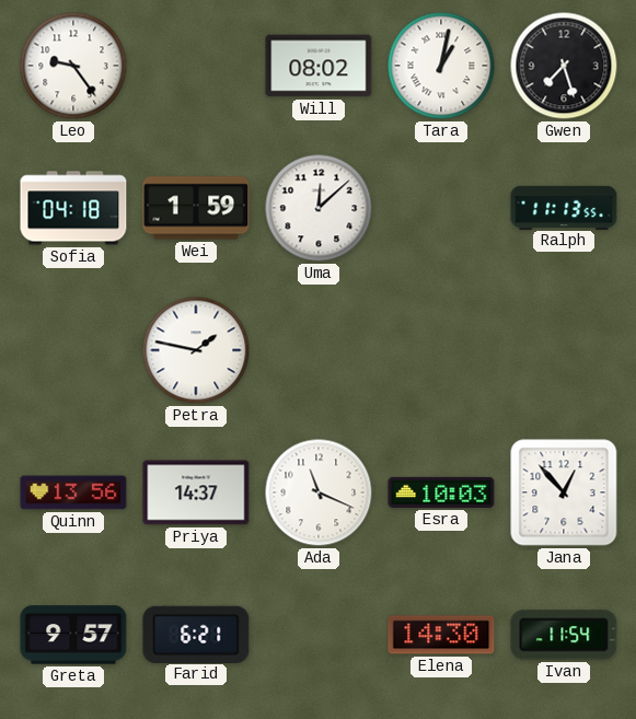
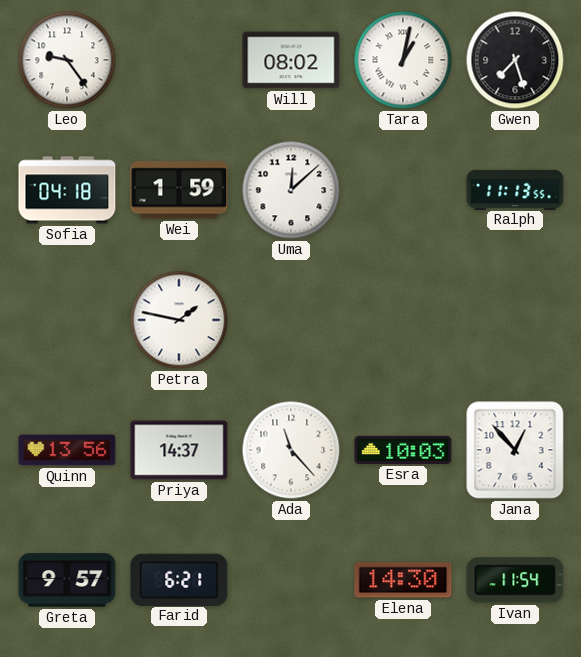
Ada: 11:19 -> 11:23
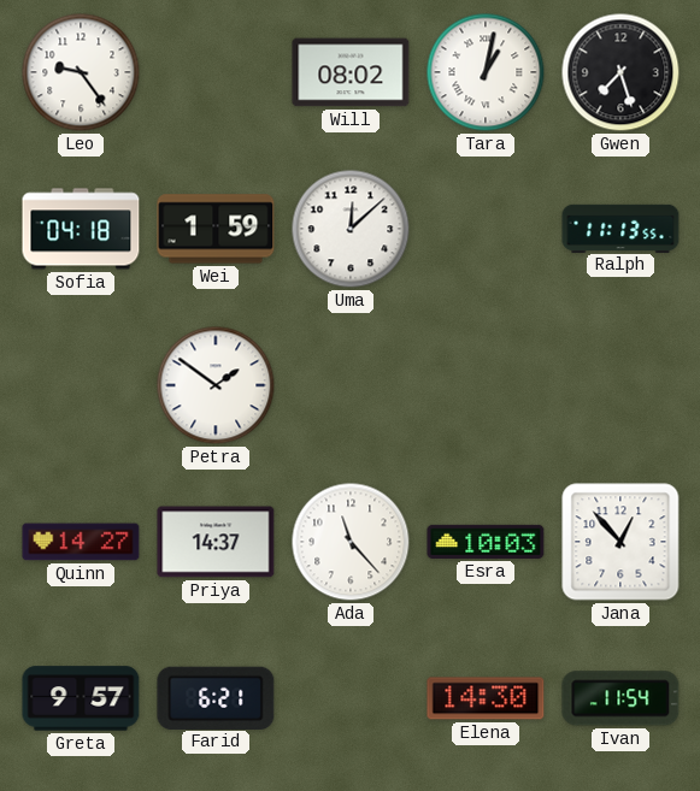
Petra: 1:47 -> 1:51
Quinn: 13:56 -> 14:27
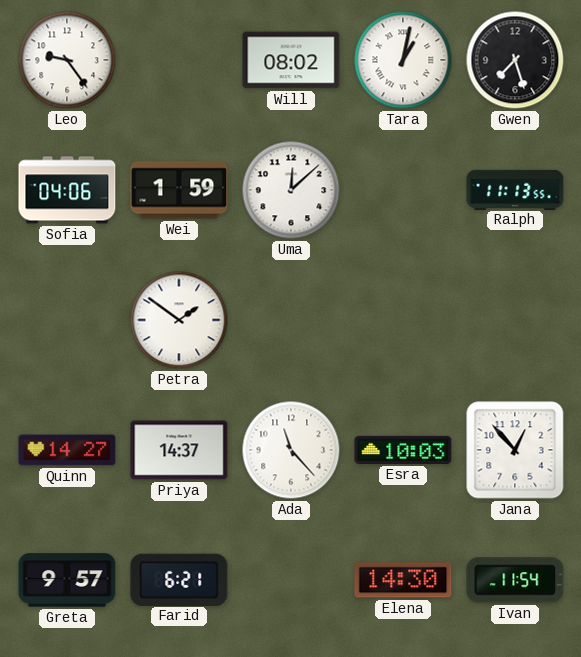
Sofia: 04:18 -> 04:06
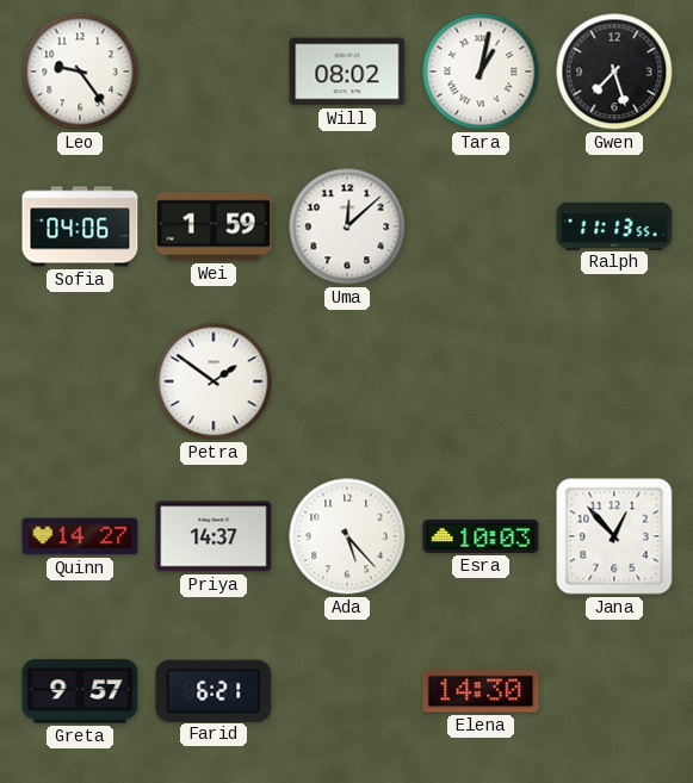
Ada: 11:23 -> 5:23
Ivan: 11:54 -> none
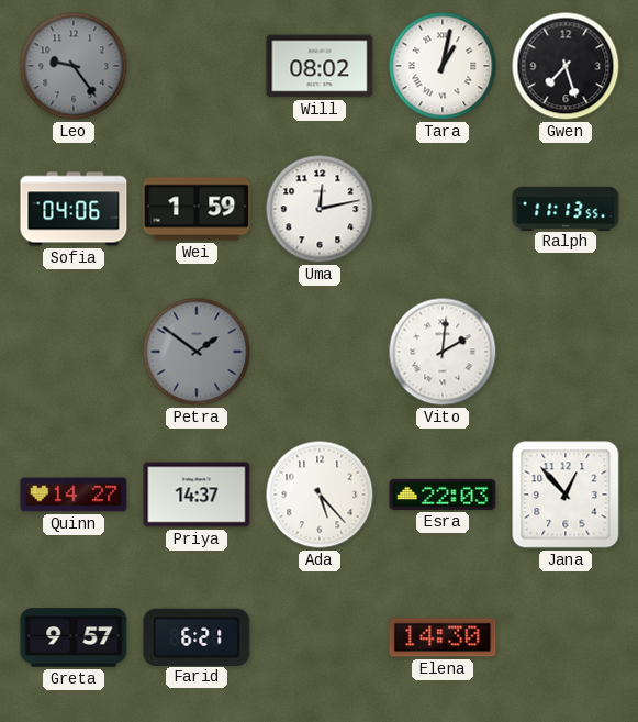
Leo dial: white -> grey
Uma: 12:08 -> 12:13
Petra dial: white -> grey
Vito: none -> 2:01
Esra: 10:03 -> 22:03
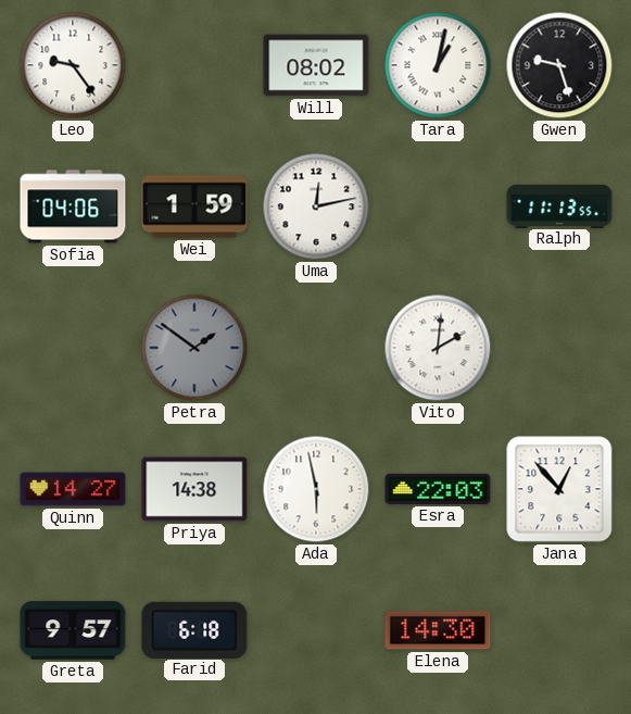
Leo dial: grey -> white
Gwen: 7:27 -> 9:27
Priya: 14:37 -> 14:38
Ada: 5:23 -> 5:58
Farid: 6:21 -> 6:18
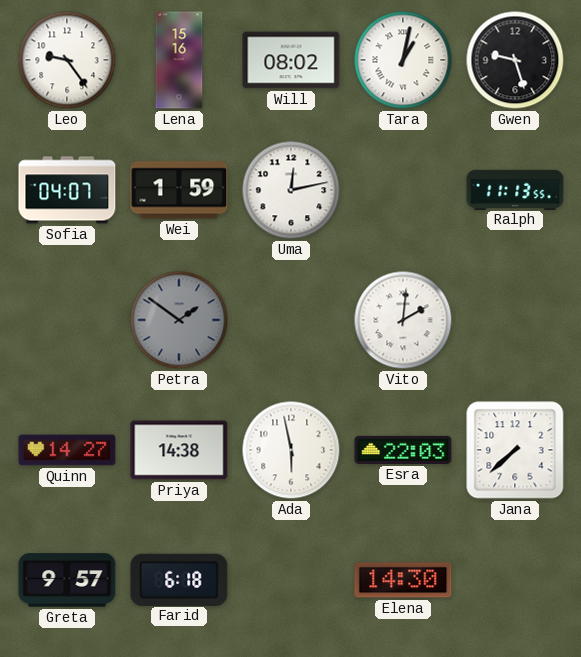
Lena: none -> 15:16
Sofia: 04:06 -> 04:07
Jana: 12:53 -> 7:38
